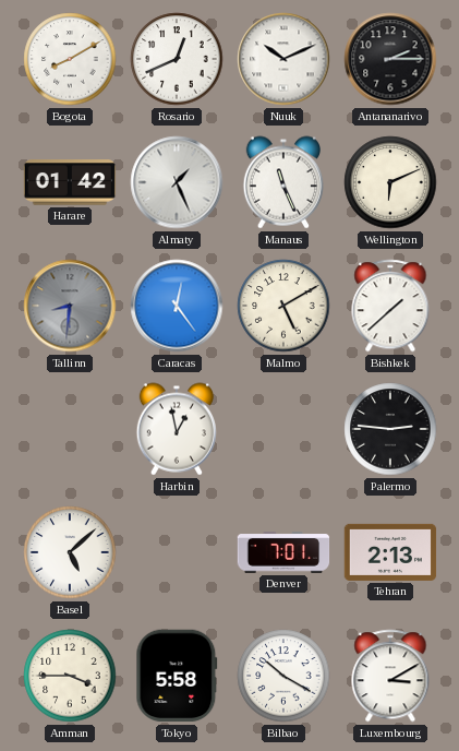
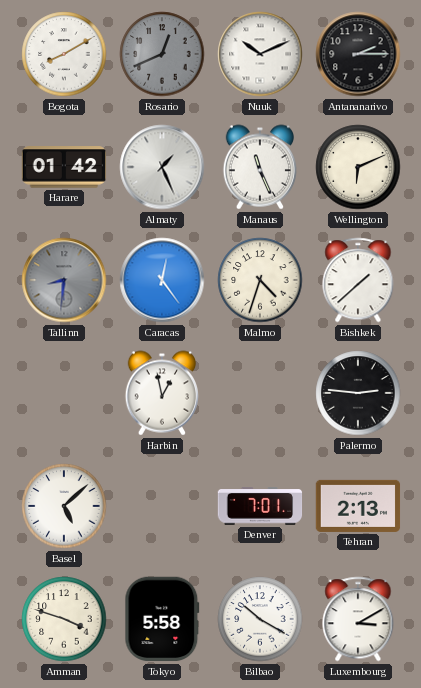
Rosario dial: white -> grey
Malmo: 5:10 -> 4:33
Amman: 3:45 -> 3:48
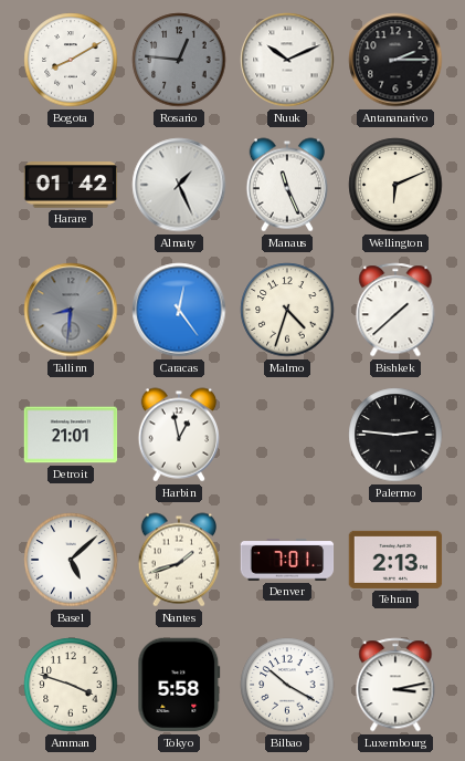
Rosario: 12:41 -> 12:46
Detroit: none -> 21:01
Nantes: none -> 1:42
Luxembourg: 3:10 -> 3:13
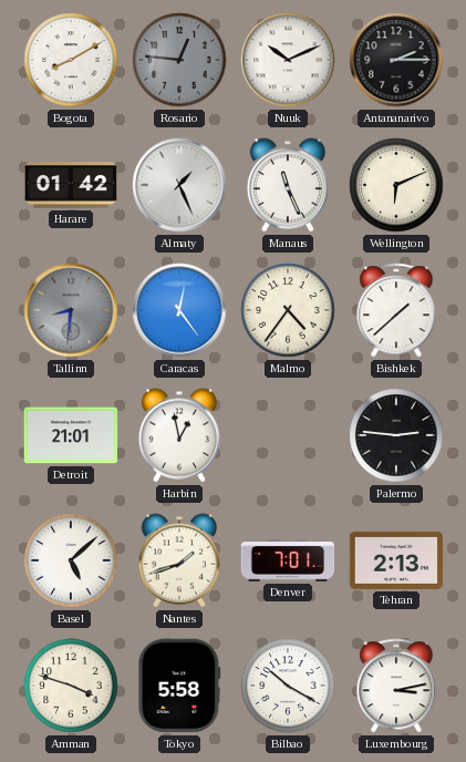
Malmo: 4:33 -> 4:36
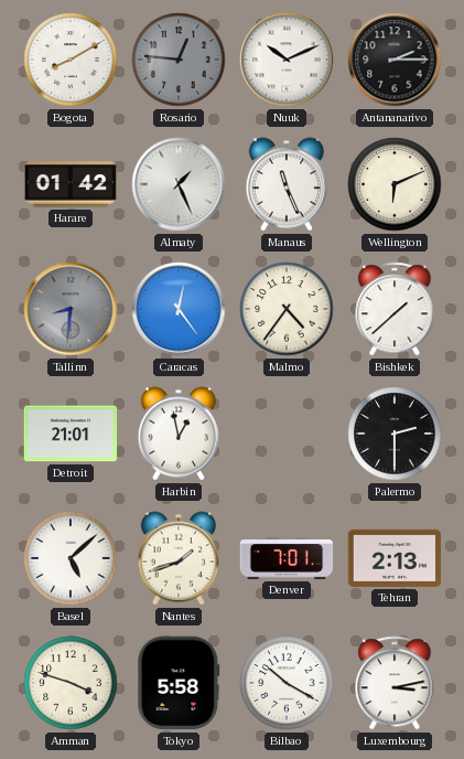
Palermo: 2:46 -> 2:30
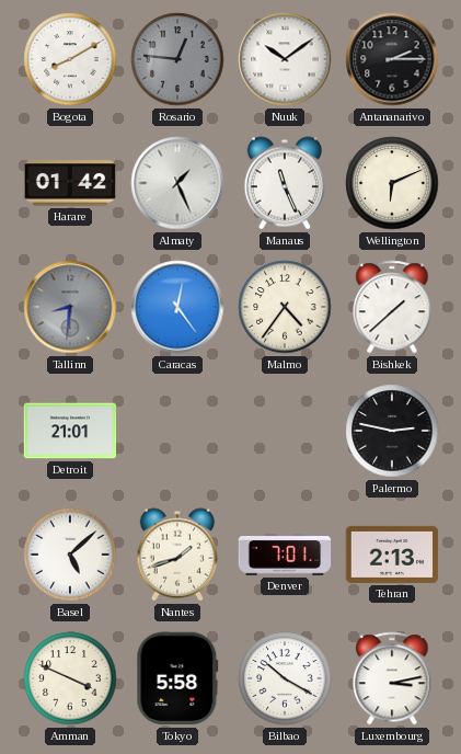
Nuuk: 10:11 -> 10:09
Harbin: 12:58 -> none
Palermo: 2:30 -> 2:47
Amman: 3:48 -> 3:49
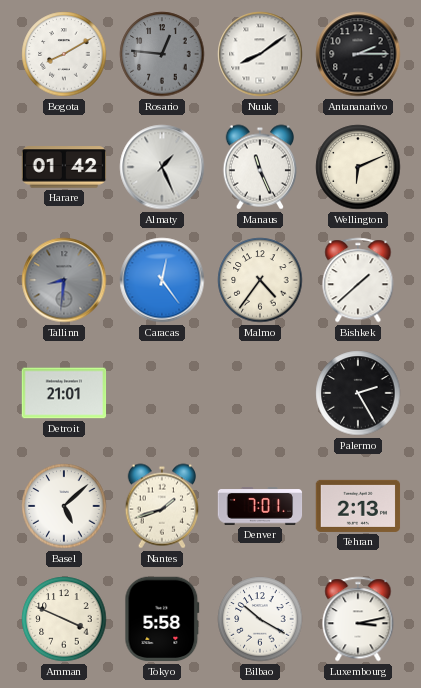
Nuuk: 10:09 -> 8:09
Palermo: 2:47 -> 2:25
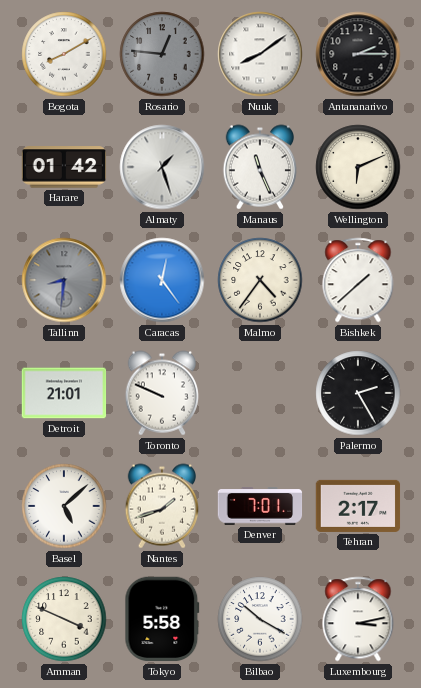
Almaty: 1:26 -> 1:27
Toronto: none -> 9:49
Tehran: 2:13 -> 2:17
